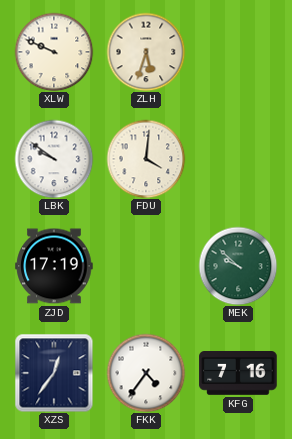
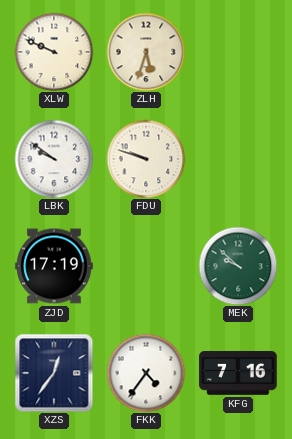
FDU: 4:01 -> 9:48
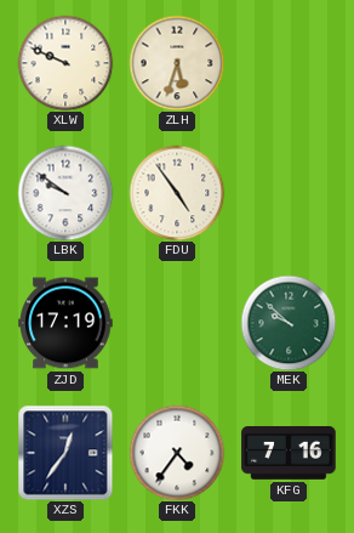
FDU: 9:48 -> 4:54
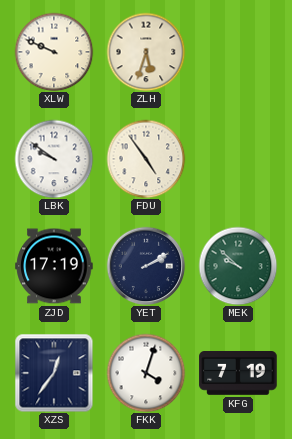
YET: none -> 2:10
FKK: 4:36 -> 4:03
KFG: 7:16 -> 7:19
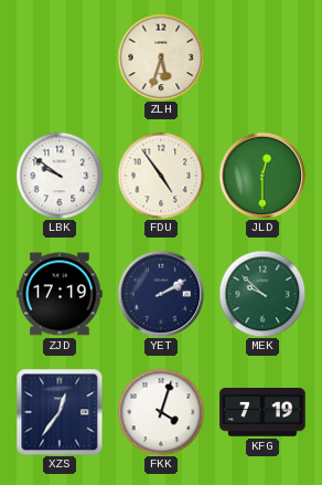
XLW: 9:49 -> none
JLD: none -> 12:30
